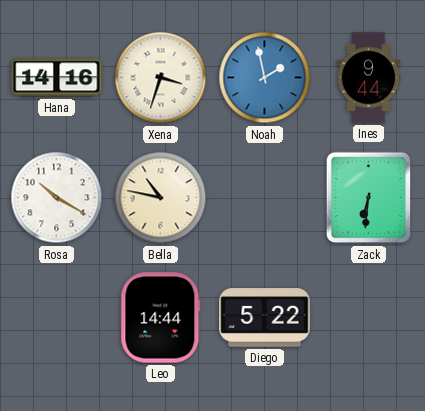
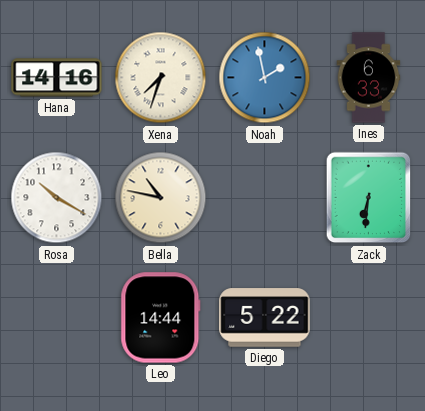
Xena: 3:33 -> 7:33
Ines: 9:44 -> 6:33
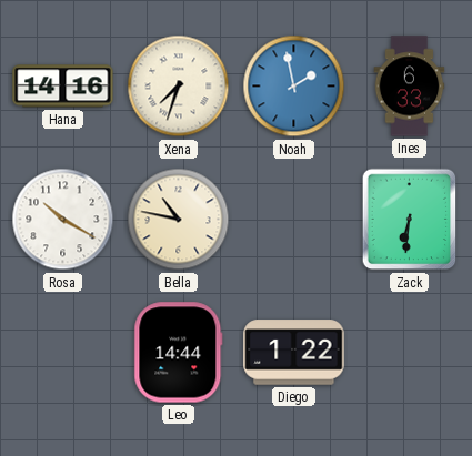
Diego: 5:22 -> 1:22
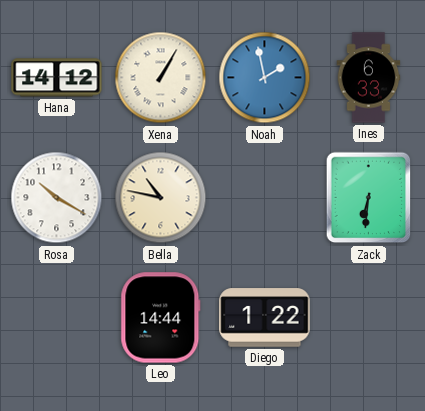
Hana: 14:16 -> 14:12
Xena: 7:33 -> 1:05
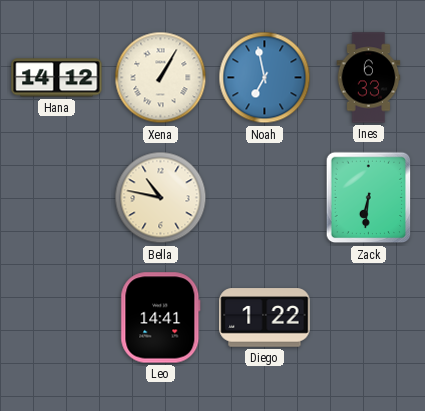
Noah: 1:58 -> 6:58
Rosa: 10:20 -> none
Leo: 14:44 -> 14:41
